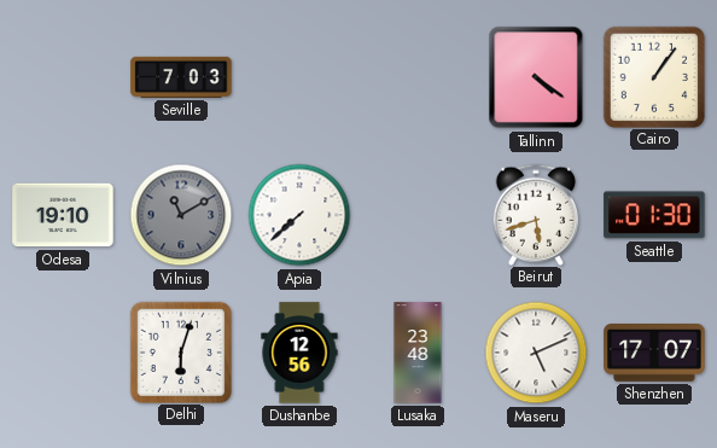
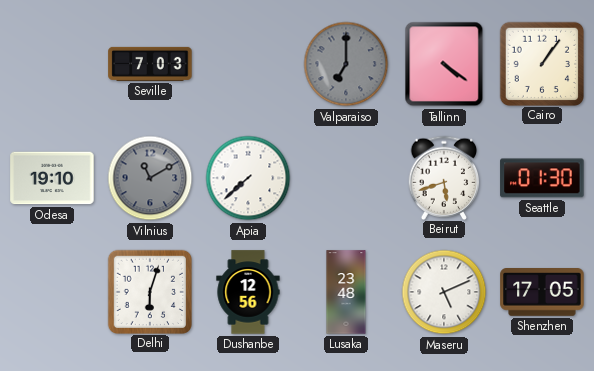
Valparaiso: none -> 7:00
Shenzhen: 17:07 -> 17:05
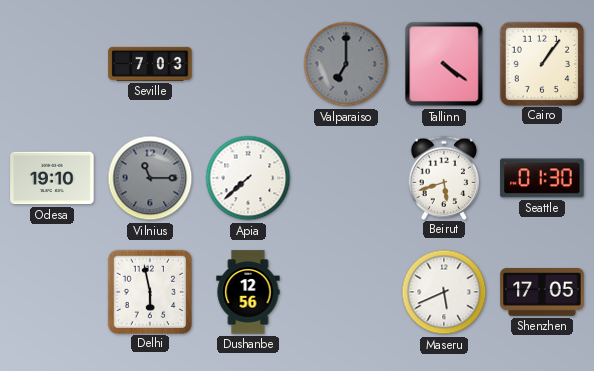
Vilnius: 11:10 -> 11:15
Delhi: 6:03 -> 5:58
Lusaka: 23:48 -> none
Maseru: 5:11 -> 5:41
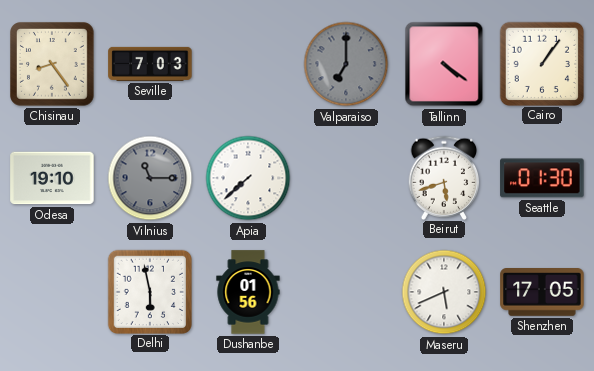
Chisinau: none -> 8:24
Dushanbe: 12:56 -> 01:56
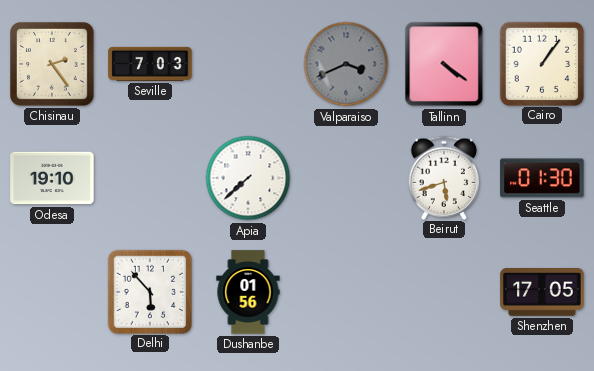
Chisinau: 8:24 -> 2:24
Valparaiso: 7:00 -> 3:41
Vilnius: 11:15 -> none
Delhi: 5:58 -> 5:53
Maseru: 5:41 -> none
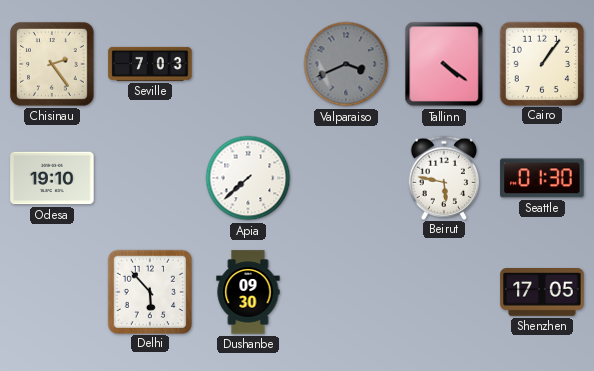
Beirut: 5:42 -> 5:47
Dushanbe: 01:56 -> 09:30
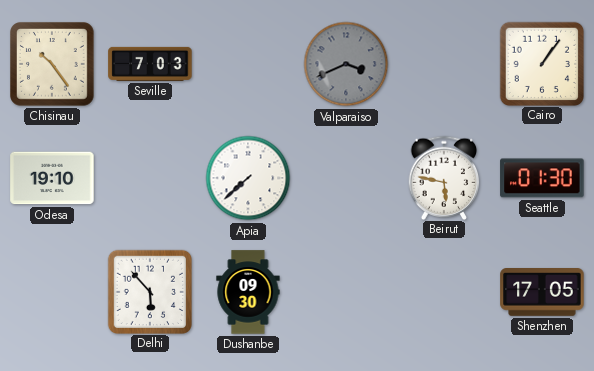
Chisinau: 2:24 -> 10:24
Tallinn: 4:21 -> none
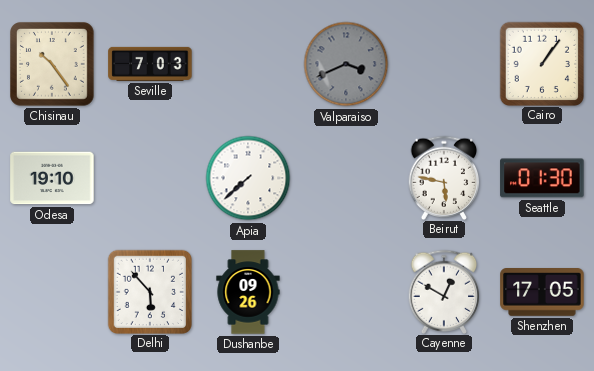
Dushanbe: 09:30 -> 09:26
Cayenne: none -> 12:50
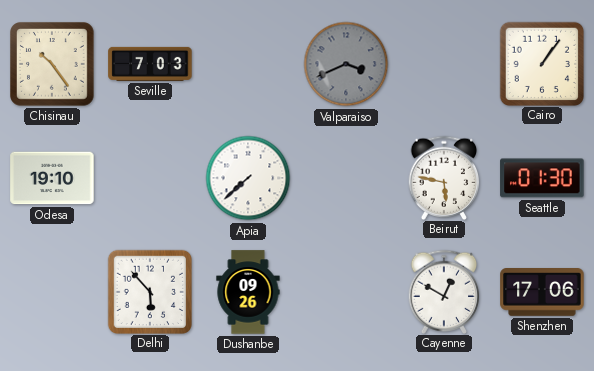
Shenzhen: 17:05 -> 17:06
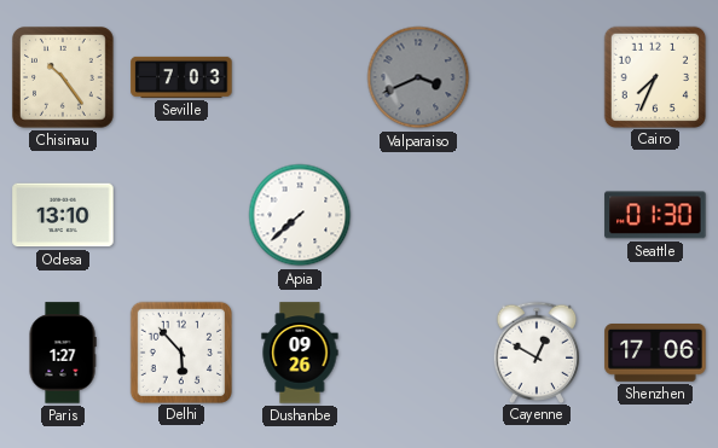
Cairo: 1:06 -> 7:34
Odesa: 19:10 -> 13:10
Beirut: 5:47 -> none
Paris: none -> 1:27
